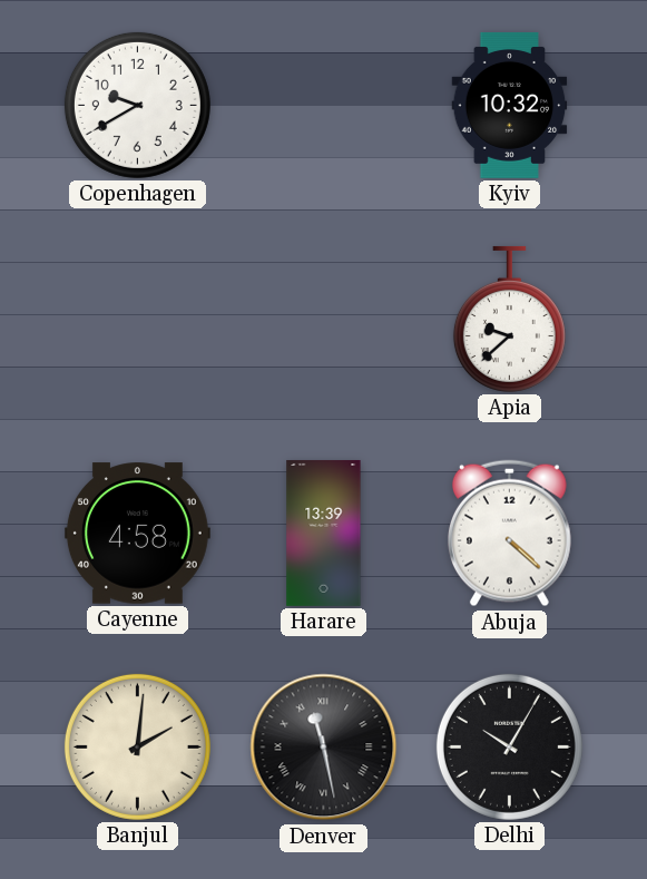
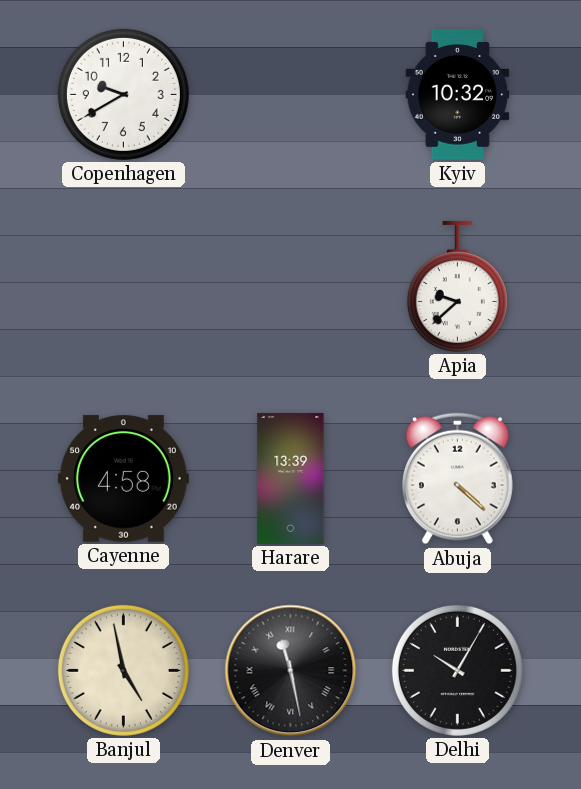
Banjul: 2:01 -> 4:58
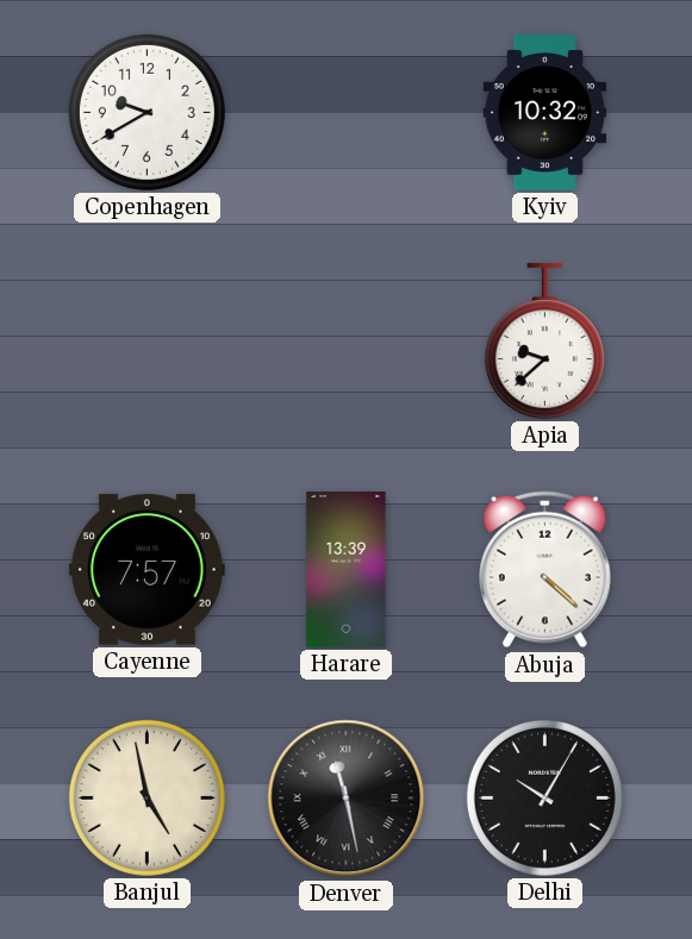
Cayenne: 4:58 -> 7:57
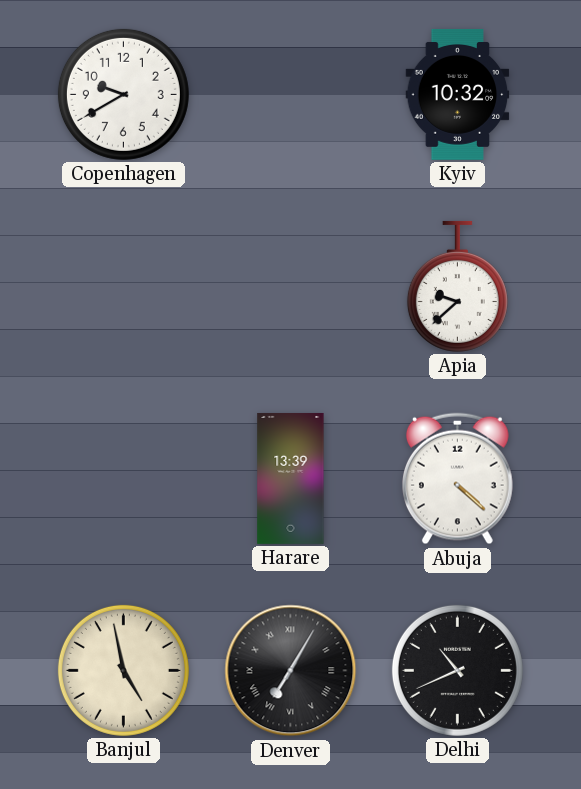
Cayenne: 7:57 -> none
Denver: 11:28 -> 7:05
Delhi: 10:05 -> 10:41
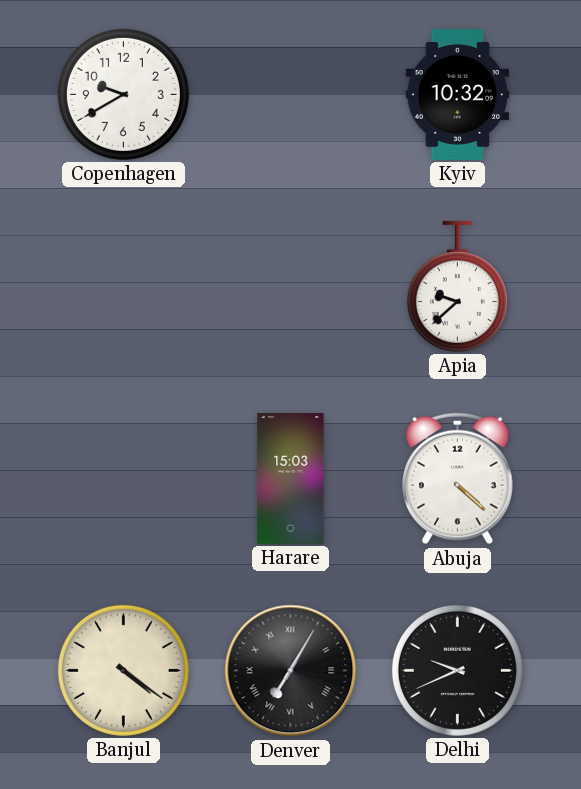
Harare: 13:39 -> 15:03
Banjul: 4:58 -> 4:21
Delhi: 10:41 -> 9:41
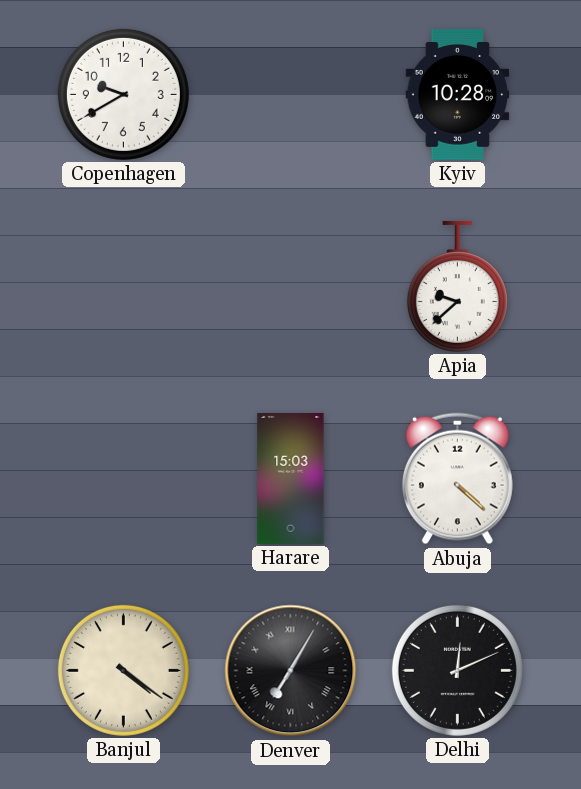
Kyiv: 10:32 -> 10:28
Delhi: 9:41 -> 12:11
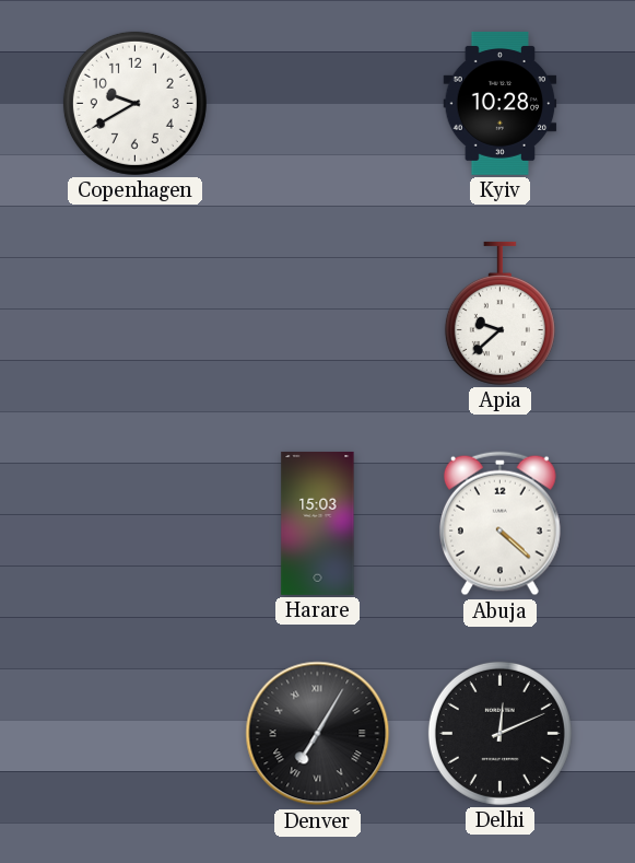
Banjul: 4:21 -> none
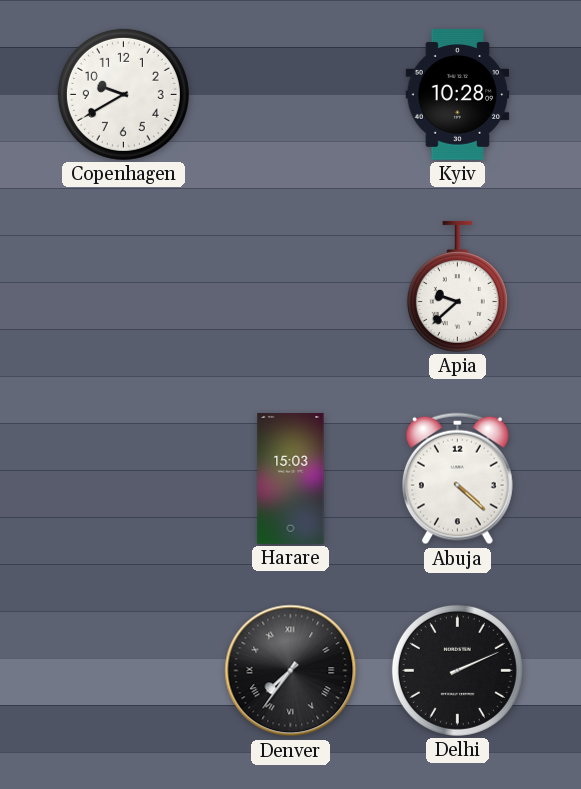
Denver: 7:05 -> 7:36
Delhi: 12:11 -> 2:11
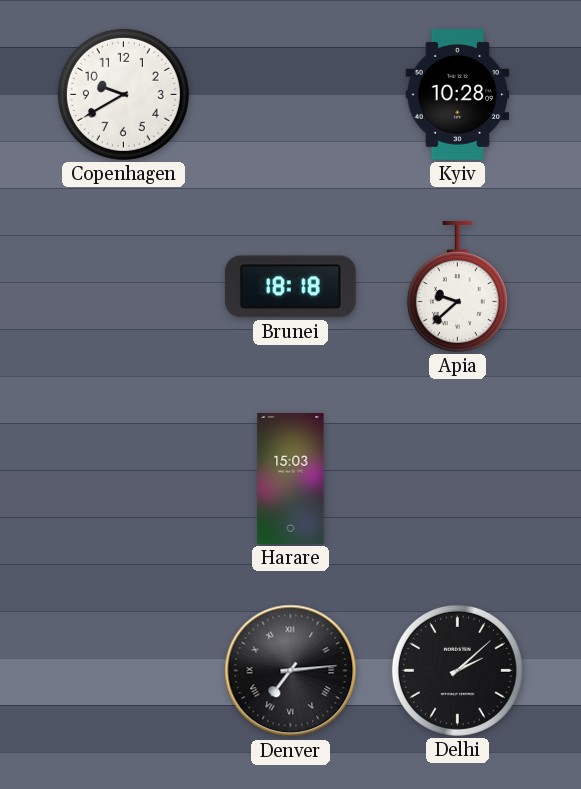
Brunei: none -> 18:18
Abuja: 4:22 -> none
Denver: 7:36 -> 7:14
Delhi: 2:11 -> 2:08
